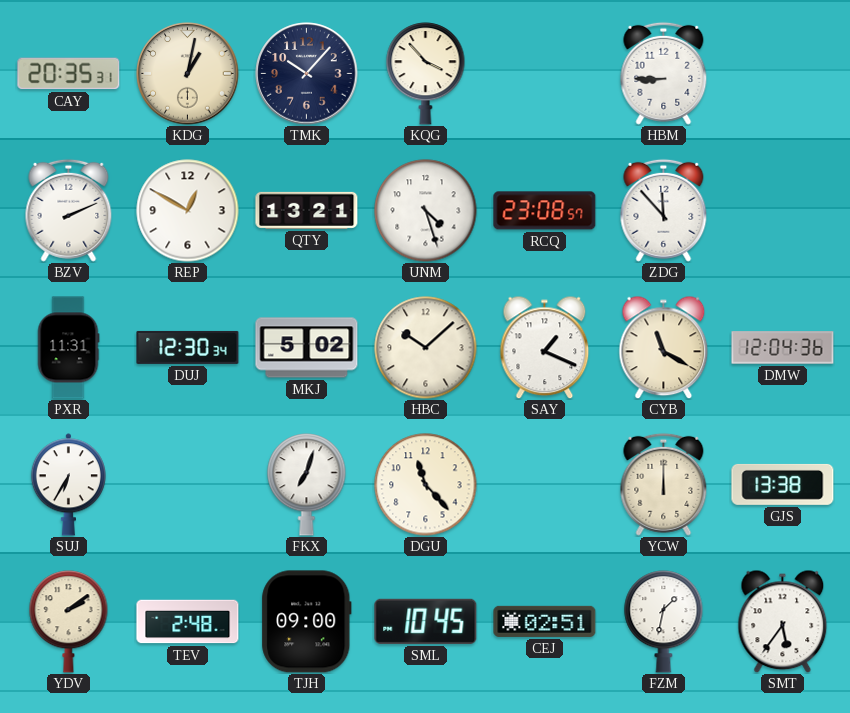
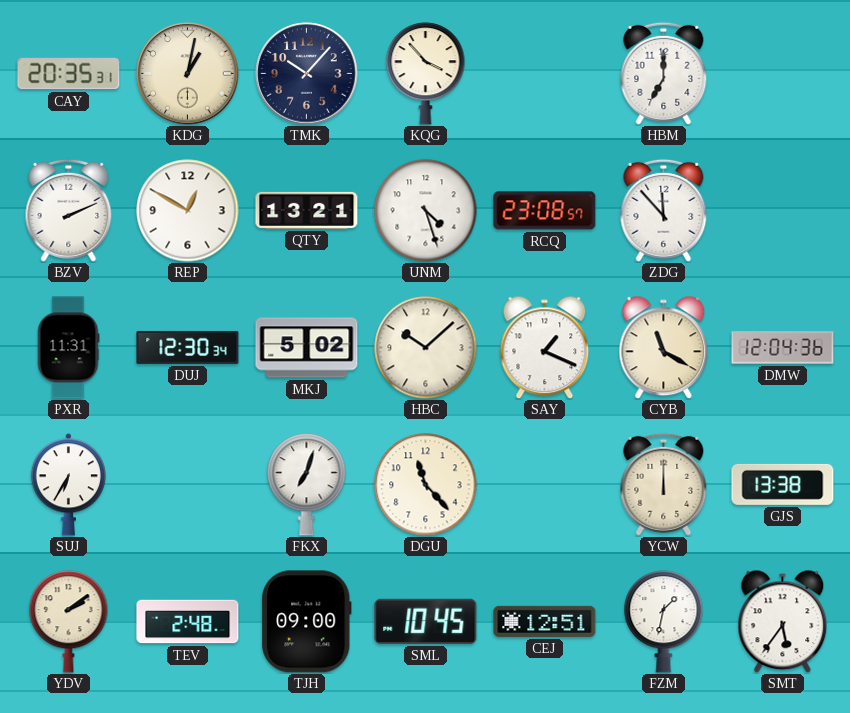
HBM: 8:45 -> 7:00
CEJ: 02:51 -> 12:51
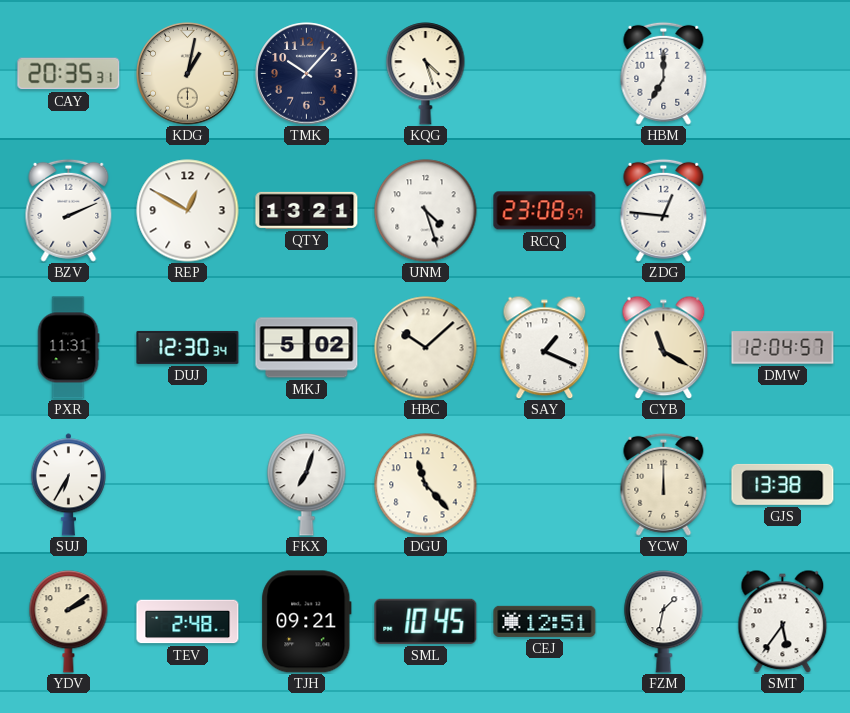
KQG: 3:53 -> 4:27
ZDG: 11:53 -> 12:46
DMW: 12:04:36 -> 12:04:57
TJH: 09:00 -> 09:21
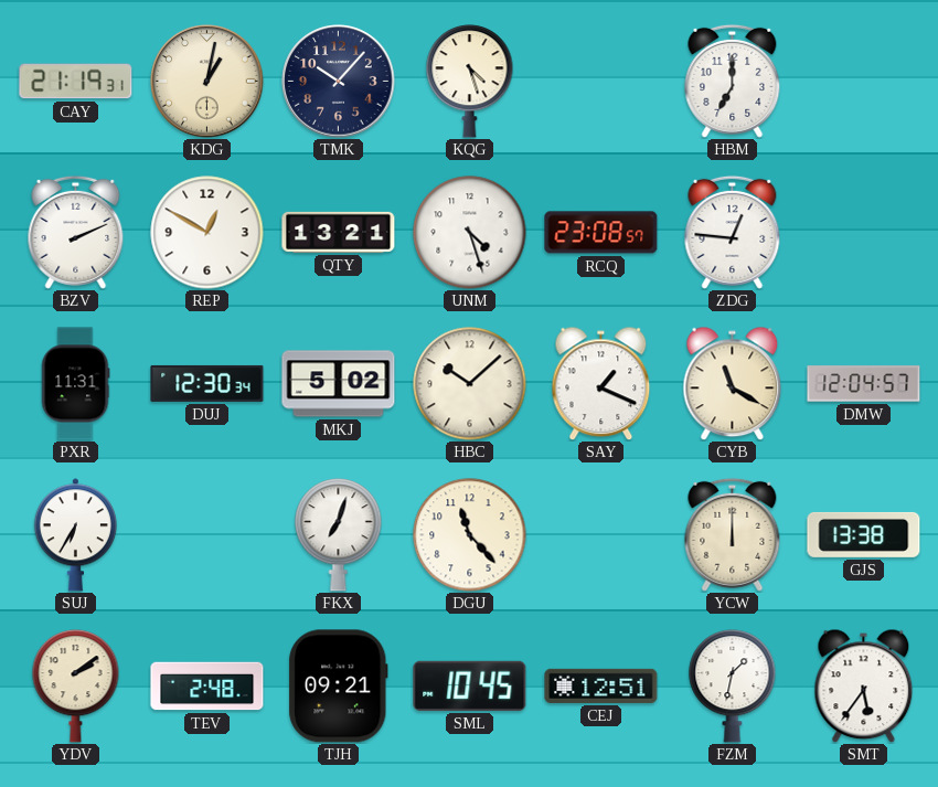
CAY: 20:35 -> 21:19
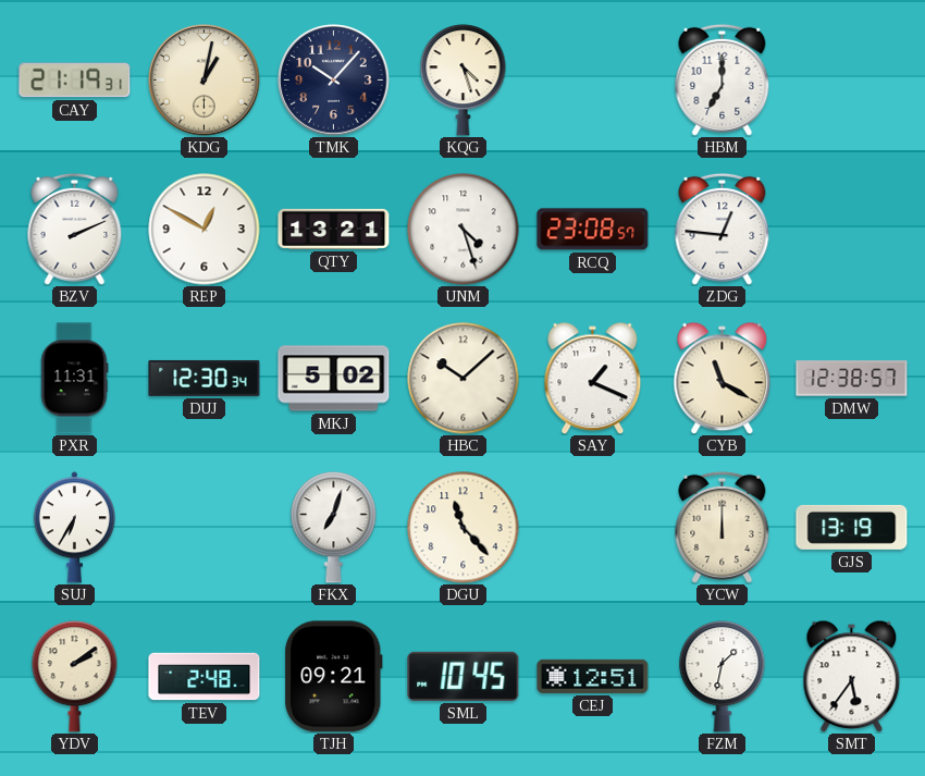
DMW: 12:04 -> 12:38
GJS: 13:38 -> 13:19
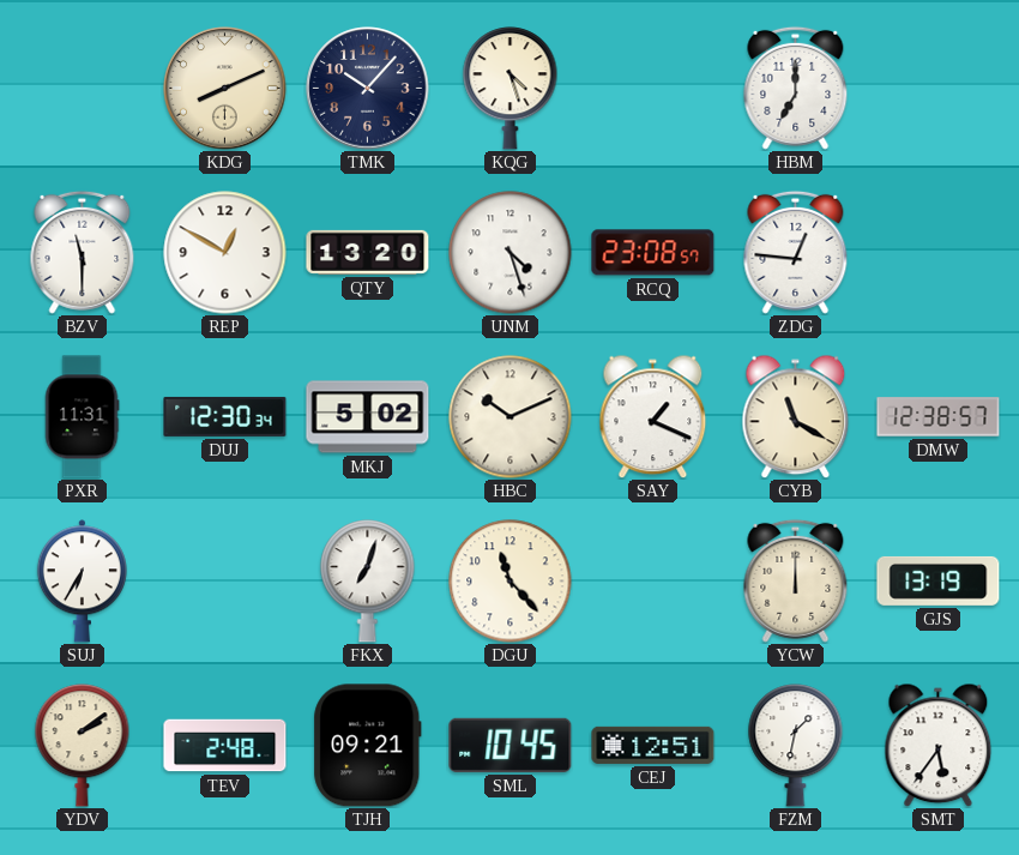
CAY: 21:19 -> none
KDG: 1:02 -> 8:11
BZV: 2:11 -> 11:30
QTY: 13:21 -> 13:20
HBC: 10:08 -> 10:11
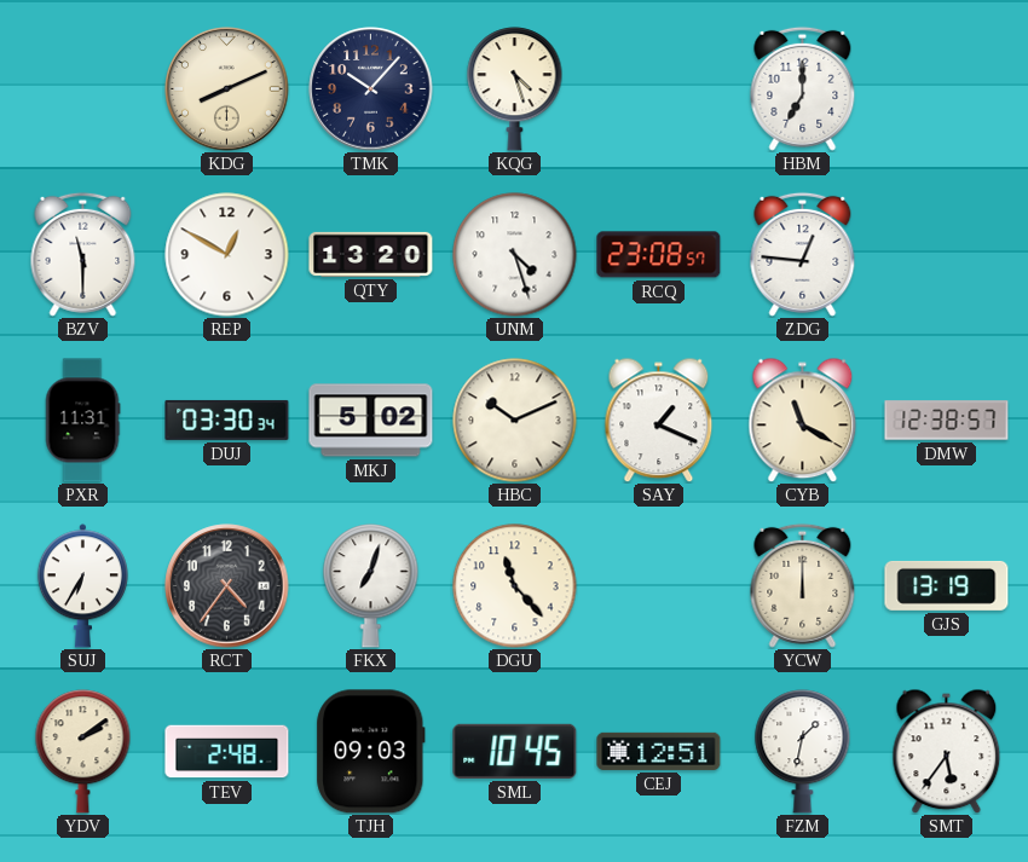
DUJ: 12:30 -> 03:30
RCT: none -> 4:36
TJH: 09:21 -> 09:03
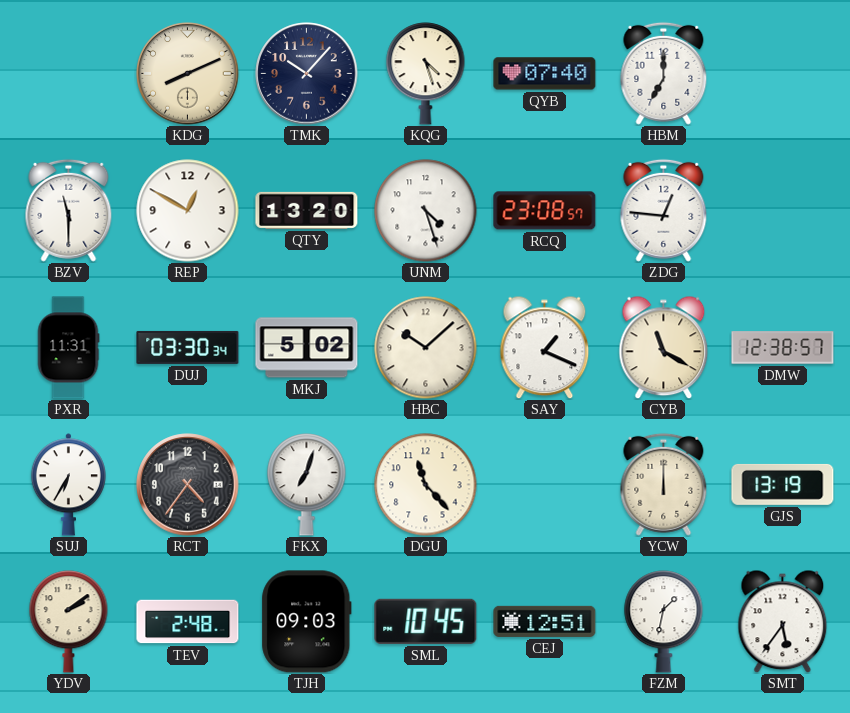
QYB: none -> 07:40
HBC: 10:11 -> 10:08
